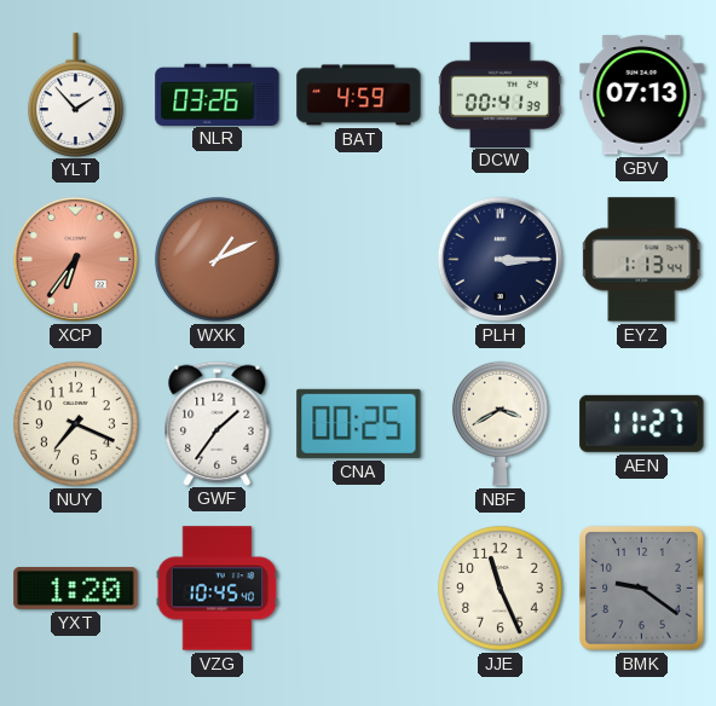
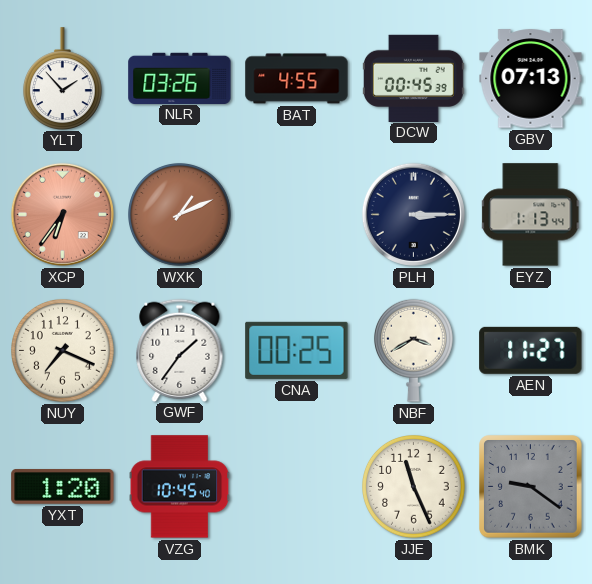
BAT: 4:59 -> 4:55
DCW: 00:41 -> 00:45
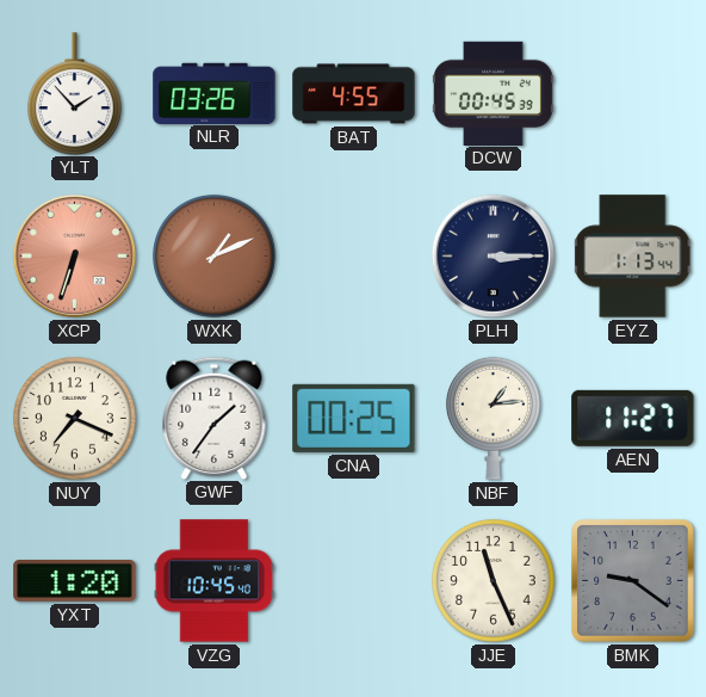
GBV: 07:13 -> none
XCP: 6:36 -> 6:33
NBF: 3:40 -> 1:14
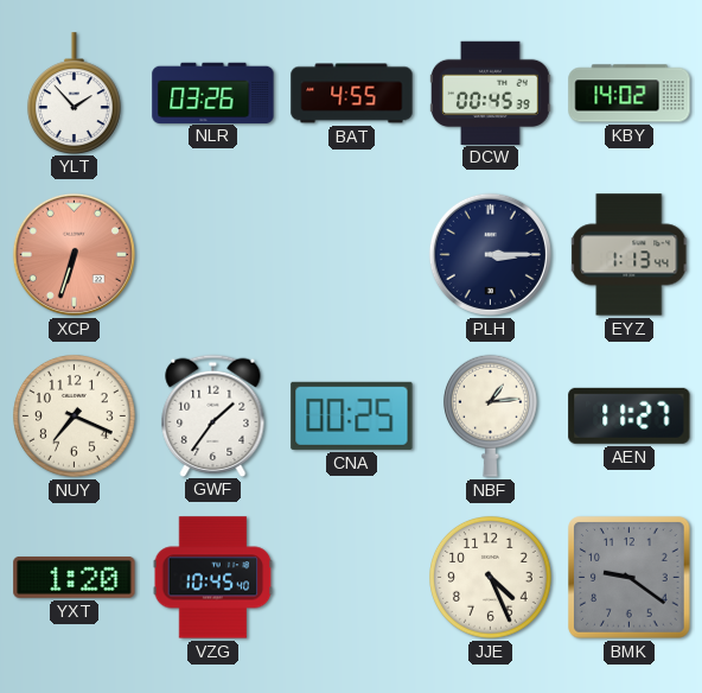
KBY: none -> 14:02
WXK: 1:11 -> none
JJE: 11:26 -> 4:26
